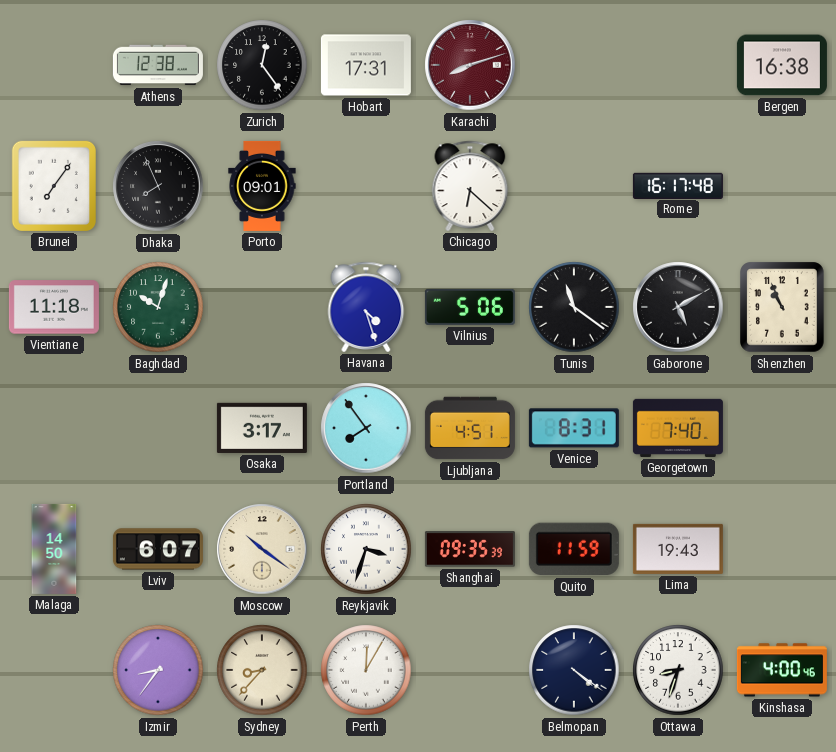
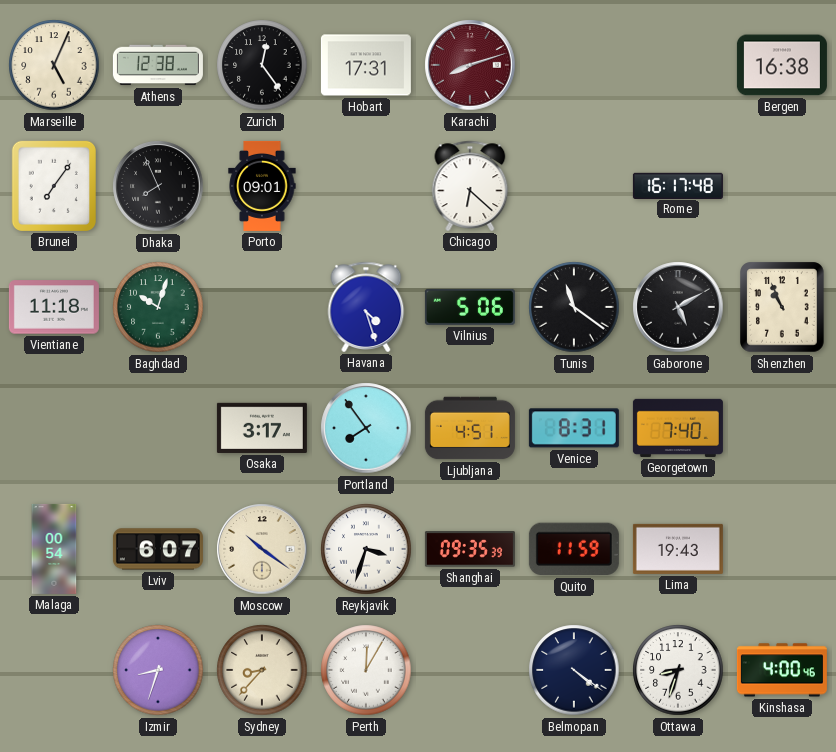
Marseille: none -> 5:04
Malaga: 14:50 -> 00:54
Izmir: 8:36 -> 8:33
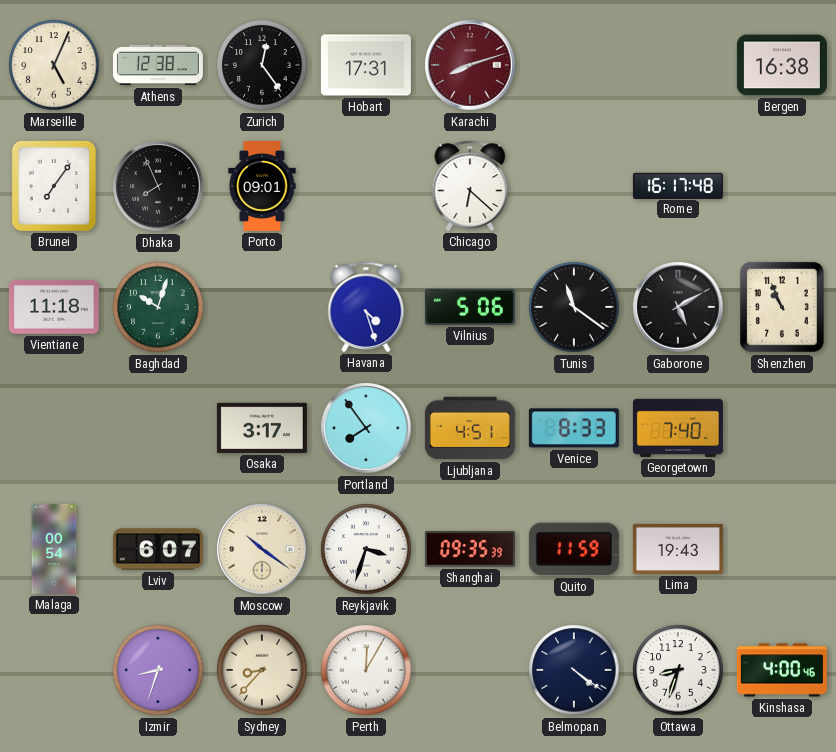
Venice: 8:31 -> 8:33
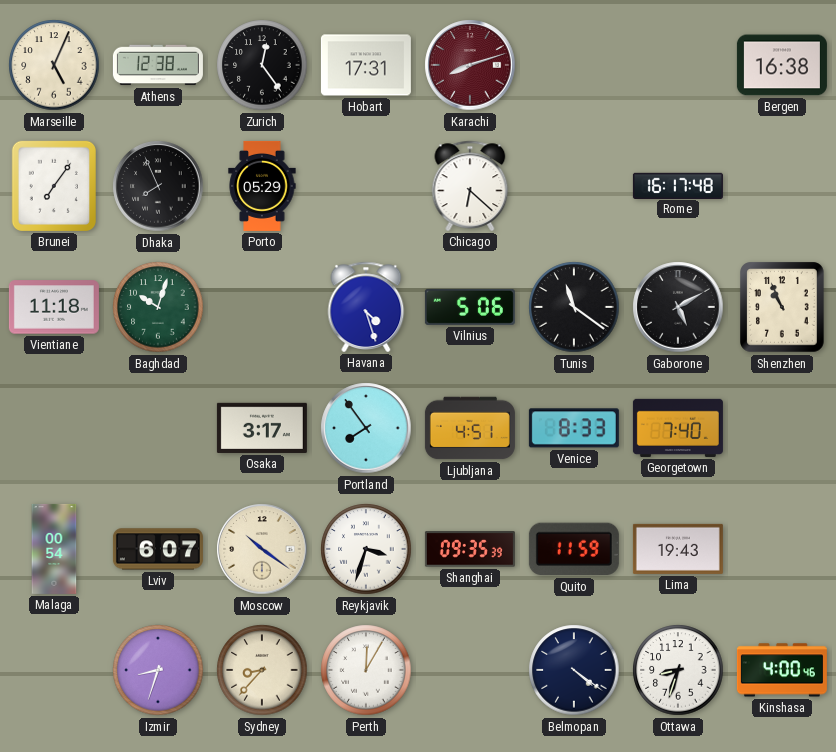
Porto: 09:01 -> 05:29
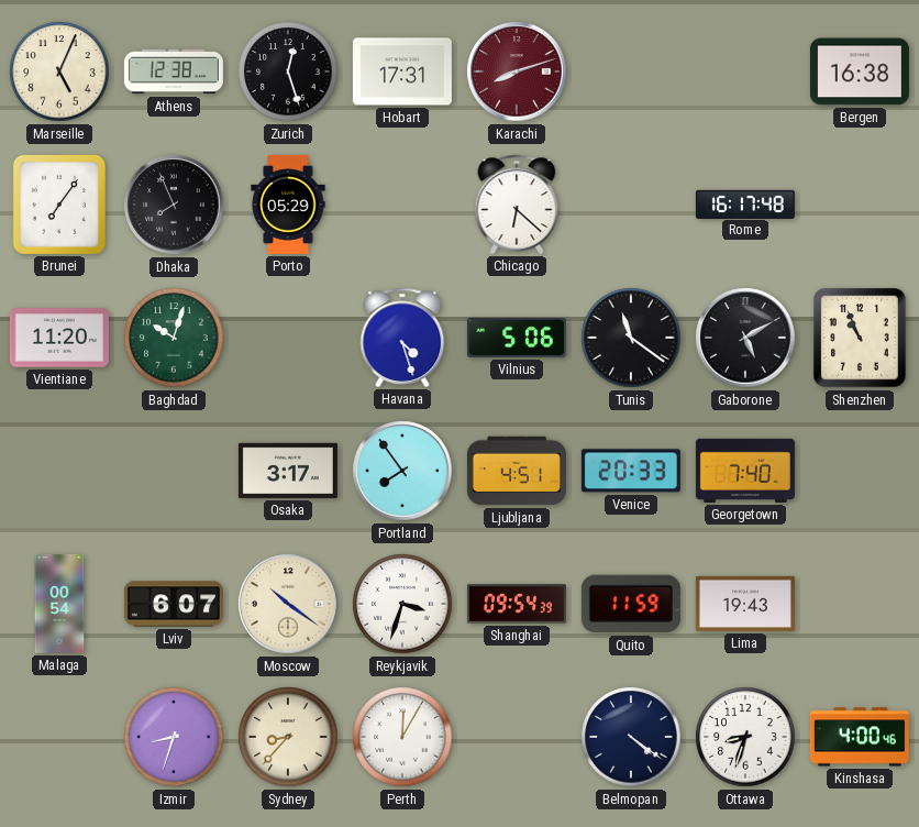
Zurich: 12:24 -> 12:27
Vientiane: 11:18 -> 11:20
Venice: 8:33 -> 20:33
Shanghai: 09:35 -> 09:54
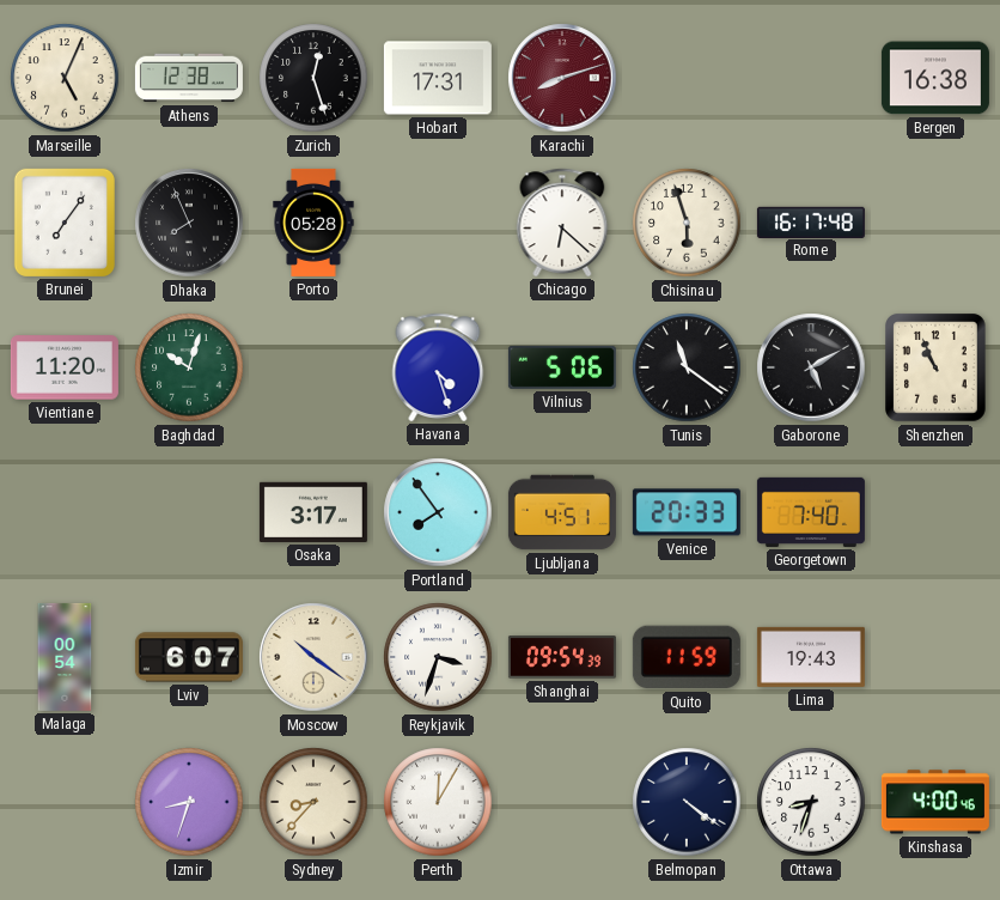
Porto: 05:29 -> 05:28
Chisinau: none -> 5:57
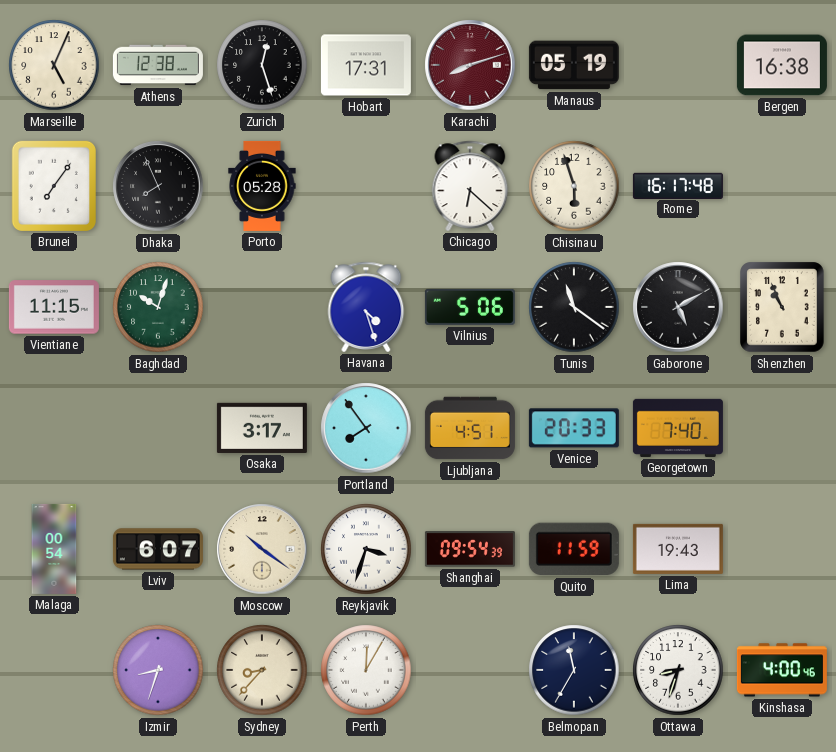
Manaus: none -> 05:19
Vientiane: 11:20 -> 11:15
Belmopan: 4:21 -> 11:35
